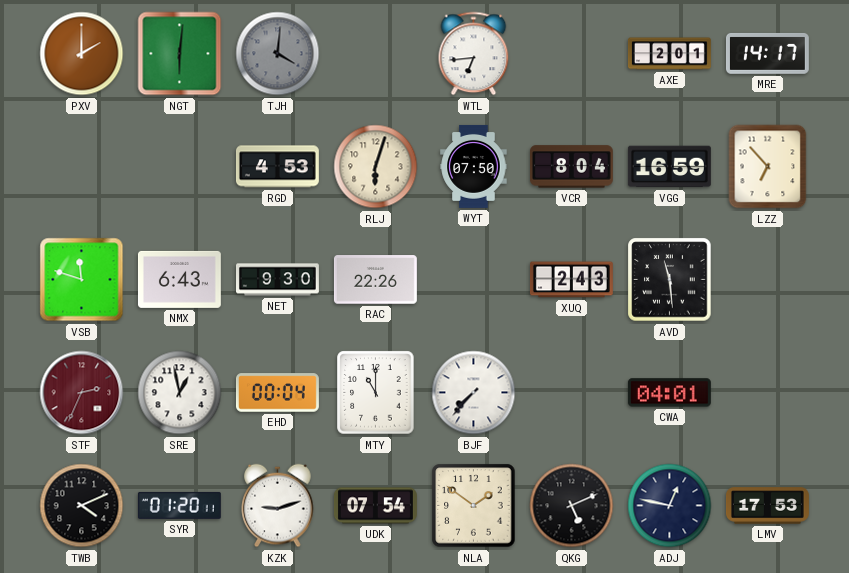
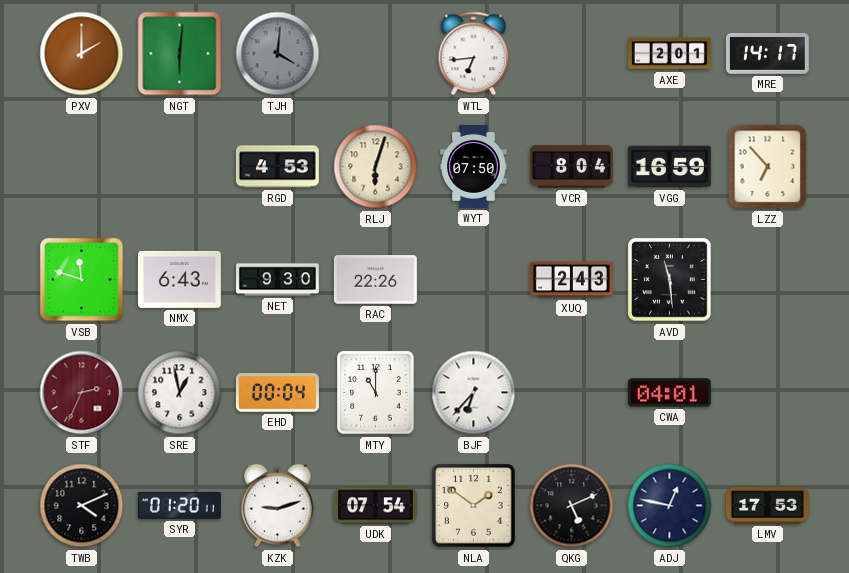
BJF: 7:37 -> 6:37
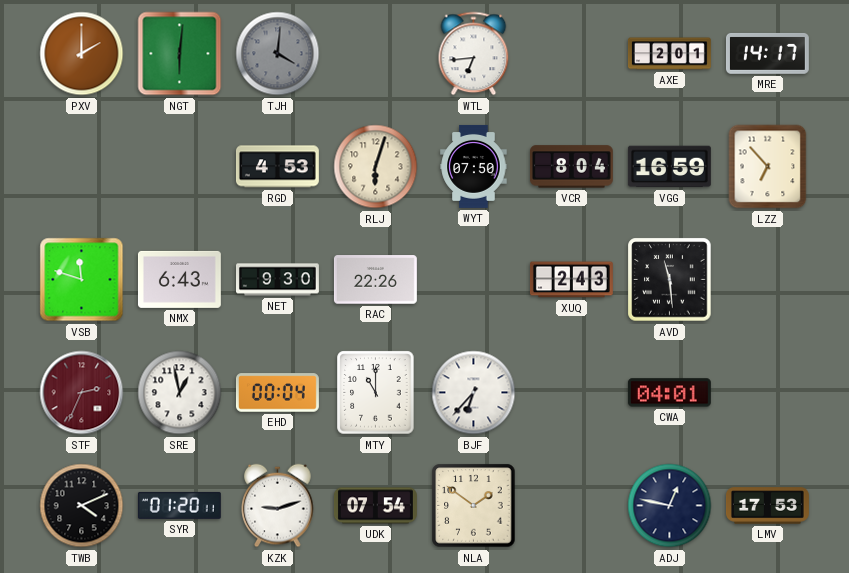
QKG: 5:11 -> none
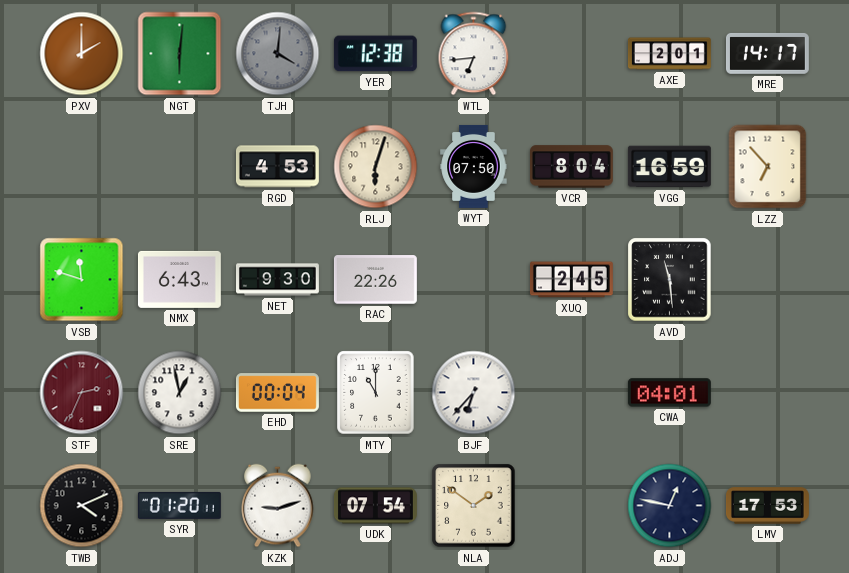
YER: none -> 12:38
XUQ: 2:43 -> 2:45
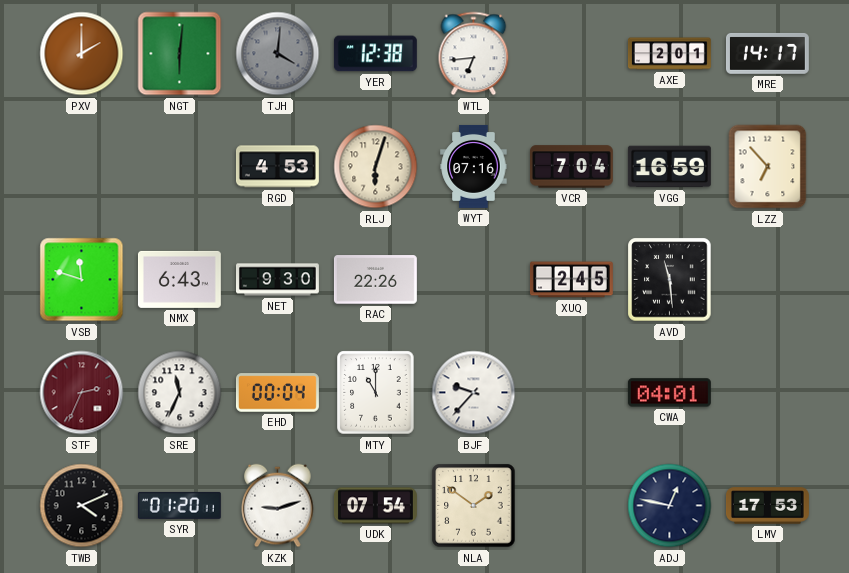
WYT: 07:50 -> 07:16
VCR: 8:04 -> 7:04
SRE: 12:58 -> 11:34
BJF: 6:37 -> 9:37
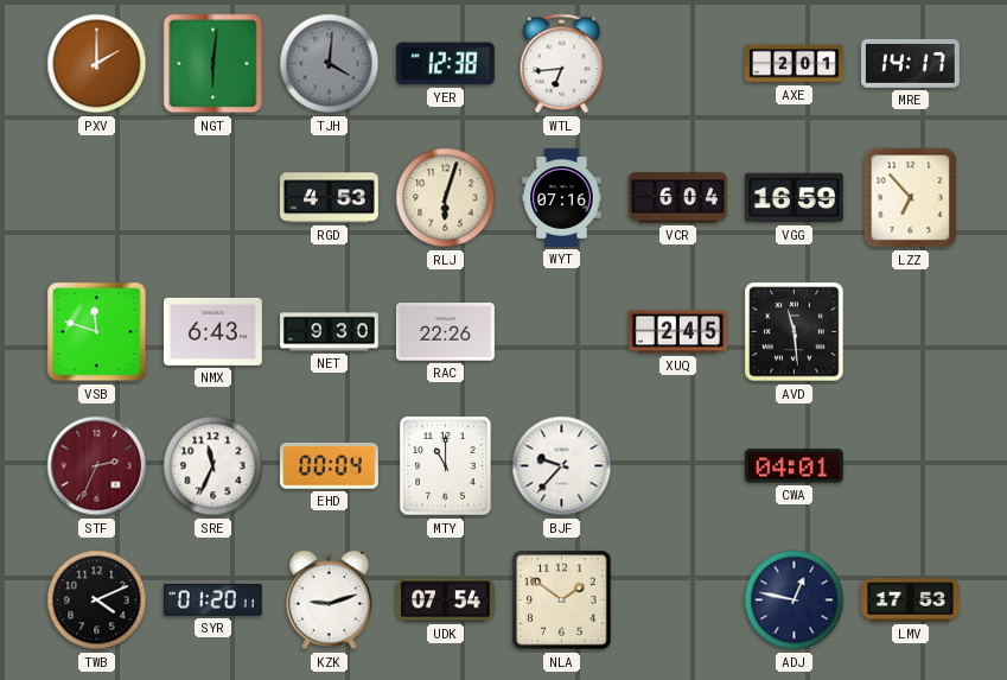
VCR: 7:04 -> 6:04
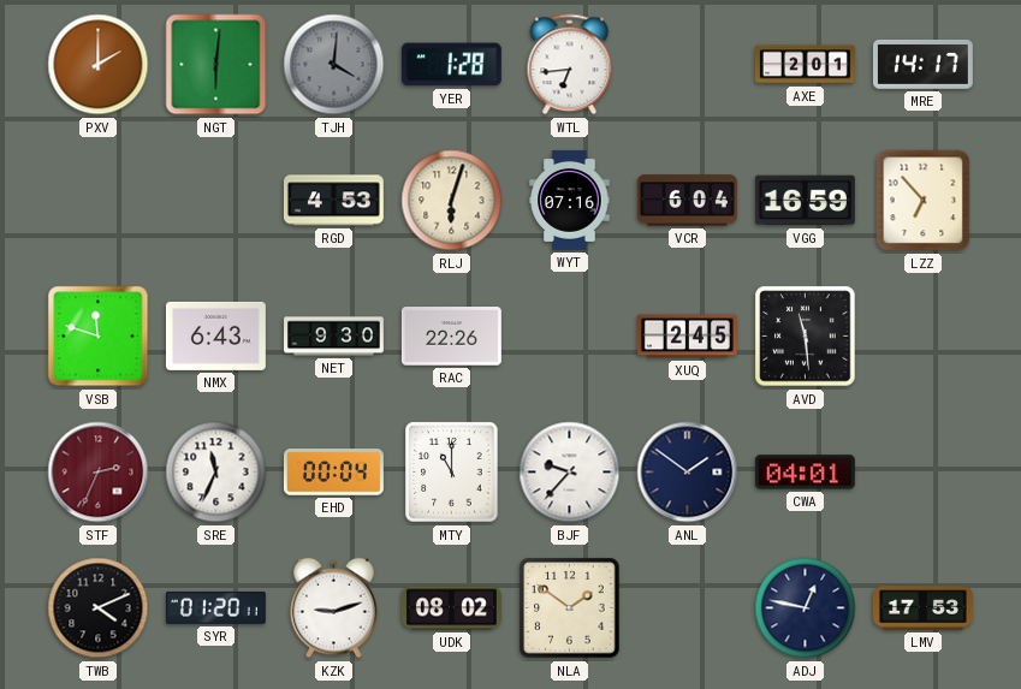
YER: 12:38 -> 1:28
ANL: none -> 1:51
UDK: 07:54 -> 08:02
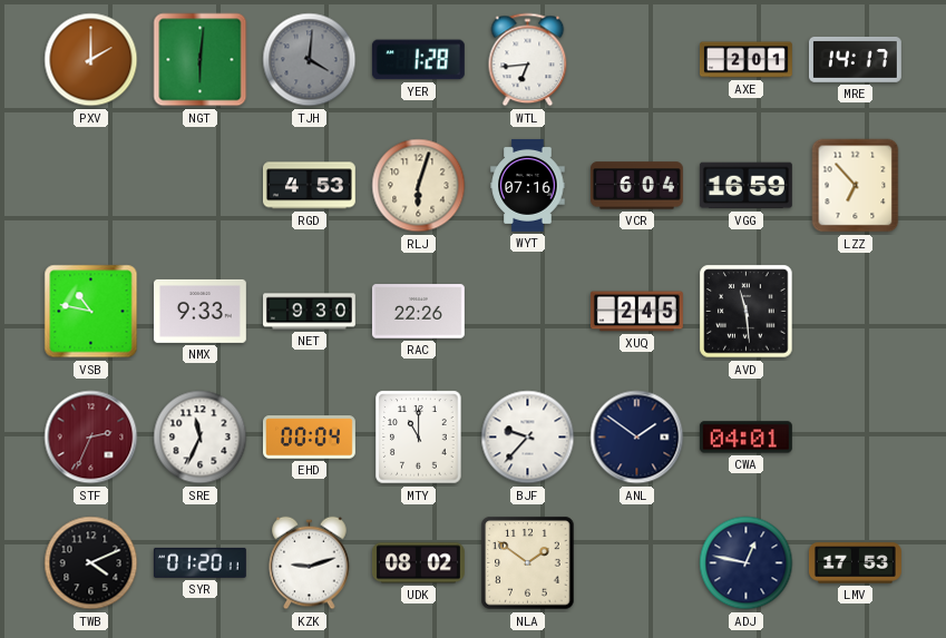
VSB: 11:48 -> 10:47
NMX: 6:43 -> 9:33
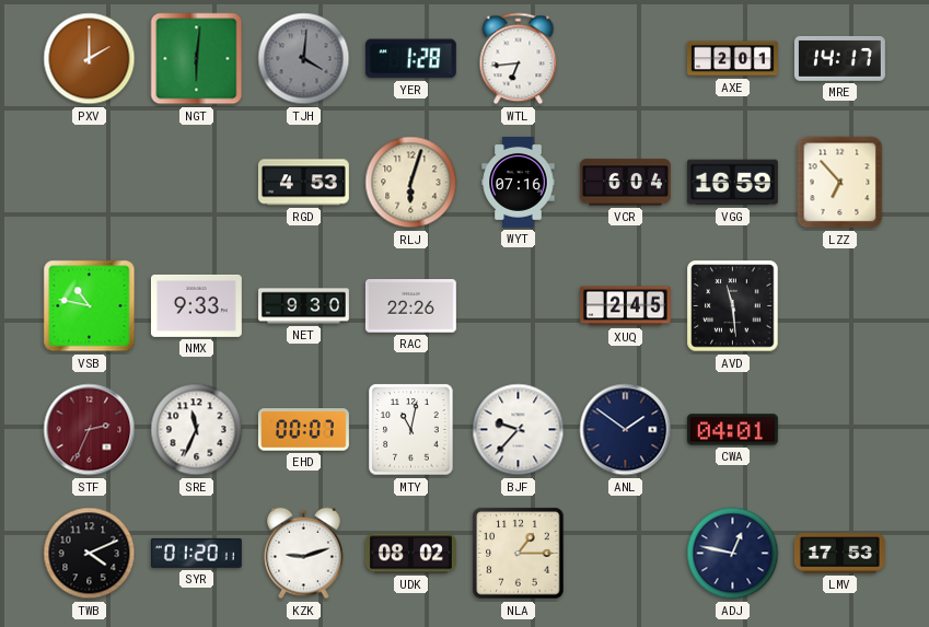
EHD: 00:04 -> 00:07
MTY: 11:00 -> 11:02
NLA: 1:51 -> 1:15
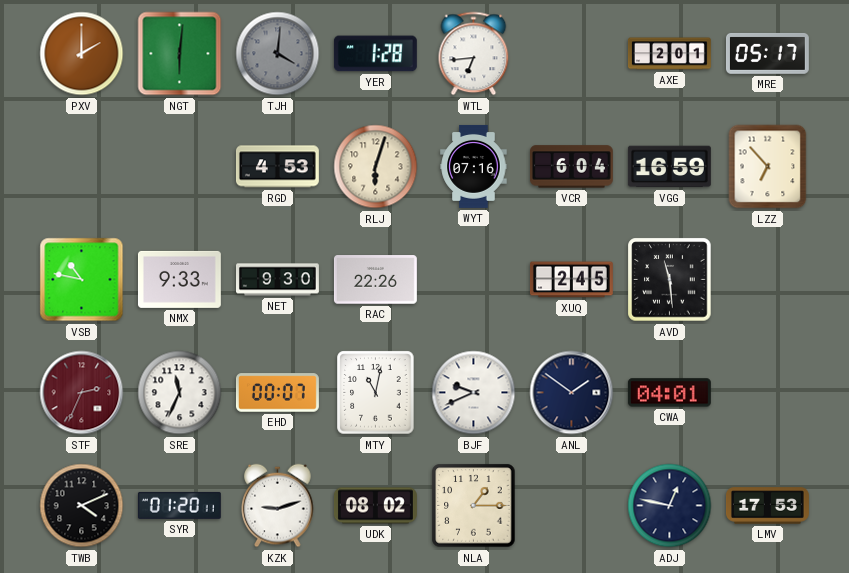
MRE: 14:17 -> 05:17
BJF: 9:37 -> 9:41
